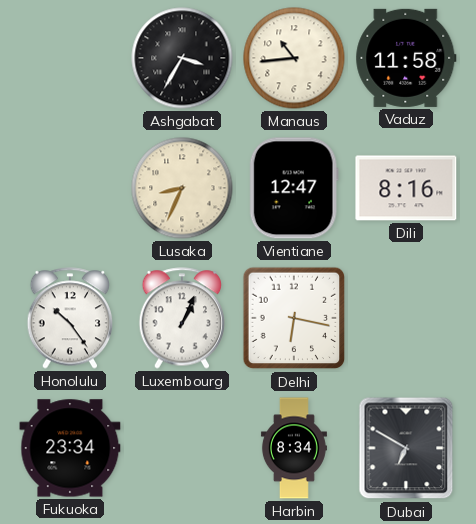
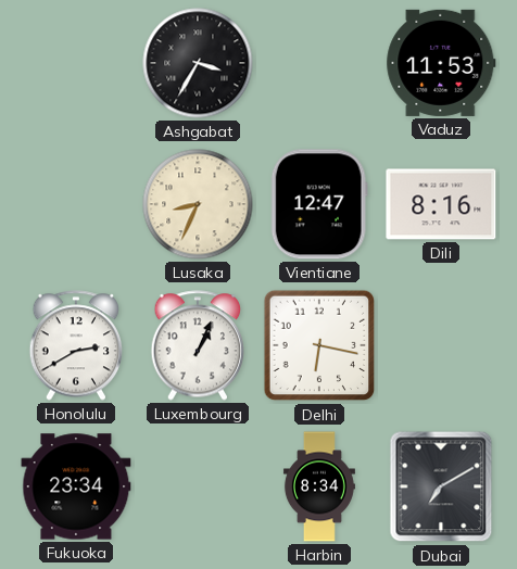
Manaus: 10:44 -> none
Vaduz: 11:58 -> 11:53
Honolulu: 10:24 -> 2:40
Dubai: 6:50 -> 7:10
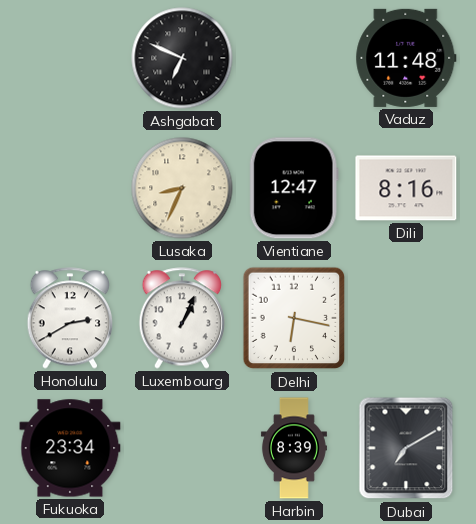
Ashgabat: 3:35 -> 6:49
Vaduz: 11:53 -> 11:48
Harbin: 8:34 -> 8:39
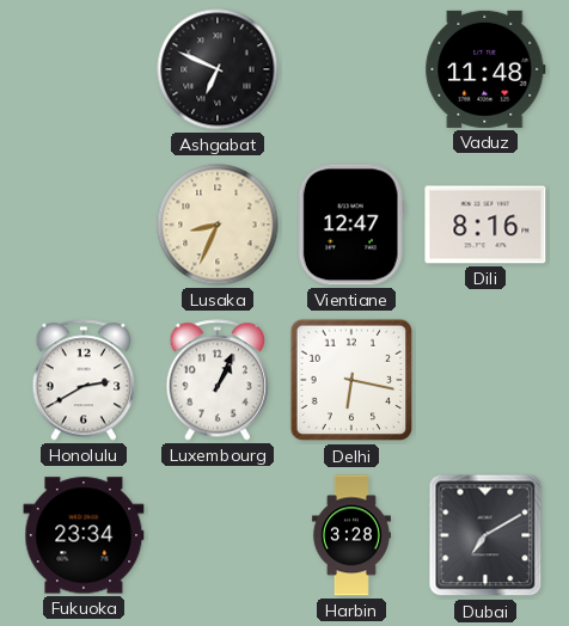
Harbin: 8:39 -> 3:28
